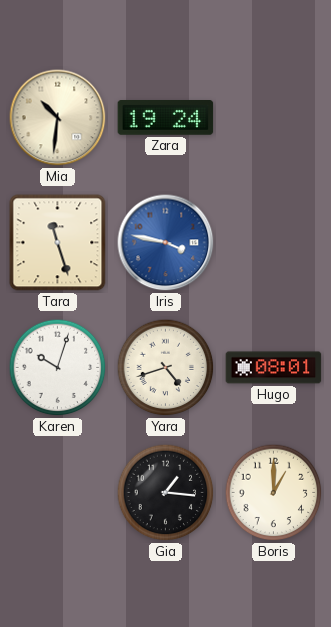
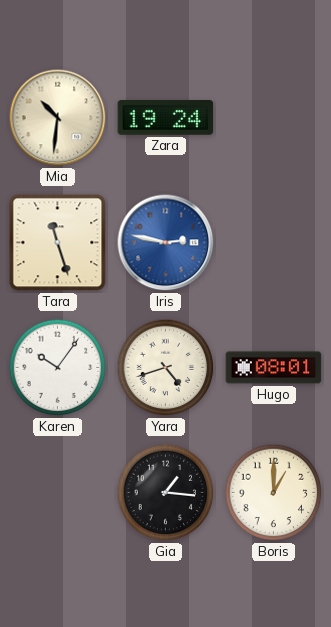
Iris: 3:47 -> 2:47
Karen: 10:03 -> 10:06
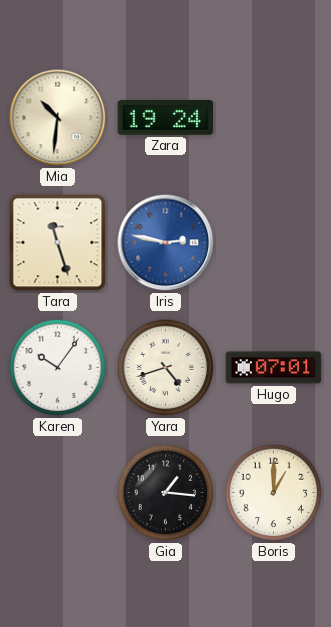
Hugo: 08:01 -> 07:01
